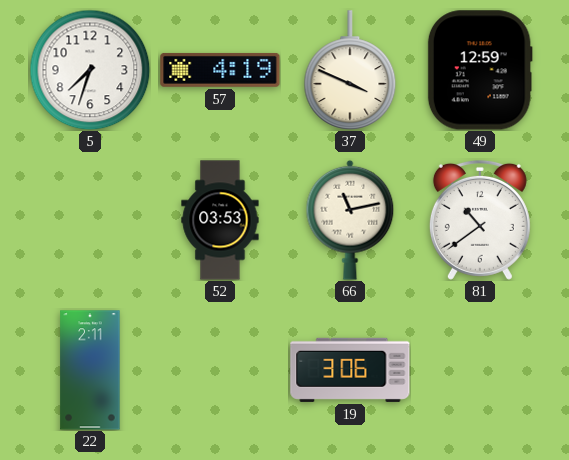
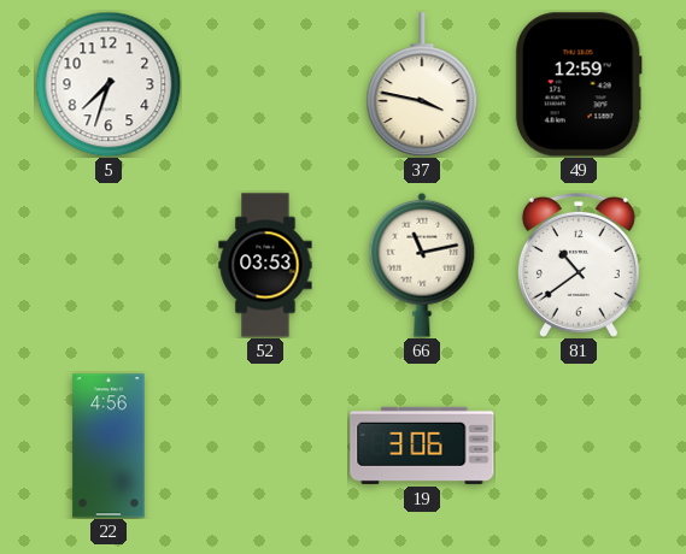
57: 4:19 -> none
37: 3:49 -> 3:47
22: 2:11 -> 4:56
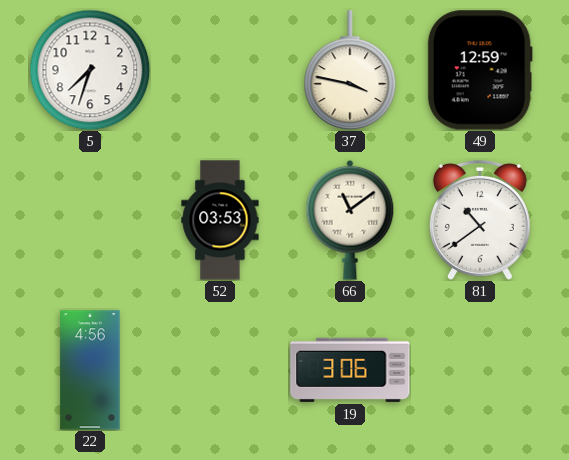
66: 11:13 -> 11:09
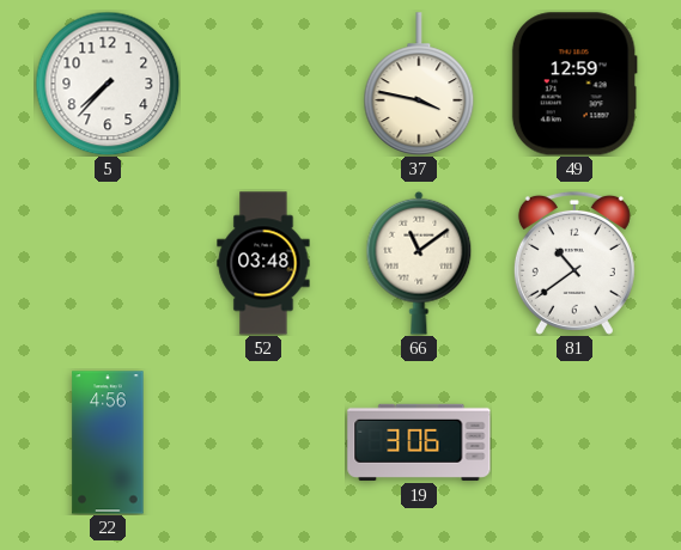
5: 7:33 -> 7:37
52: 03:53 -> 03:48
